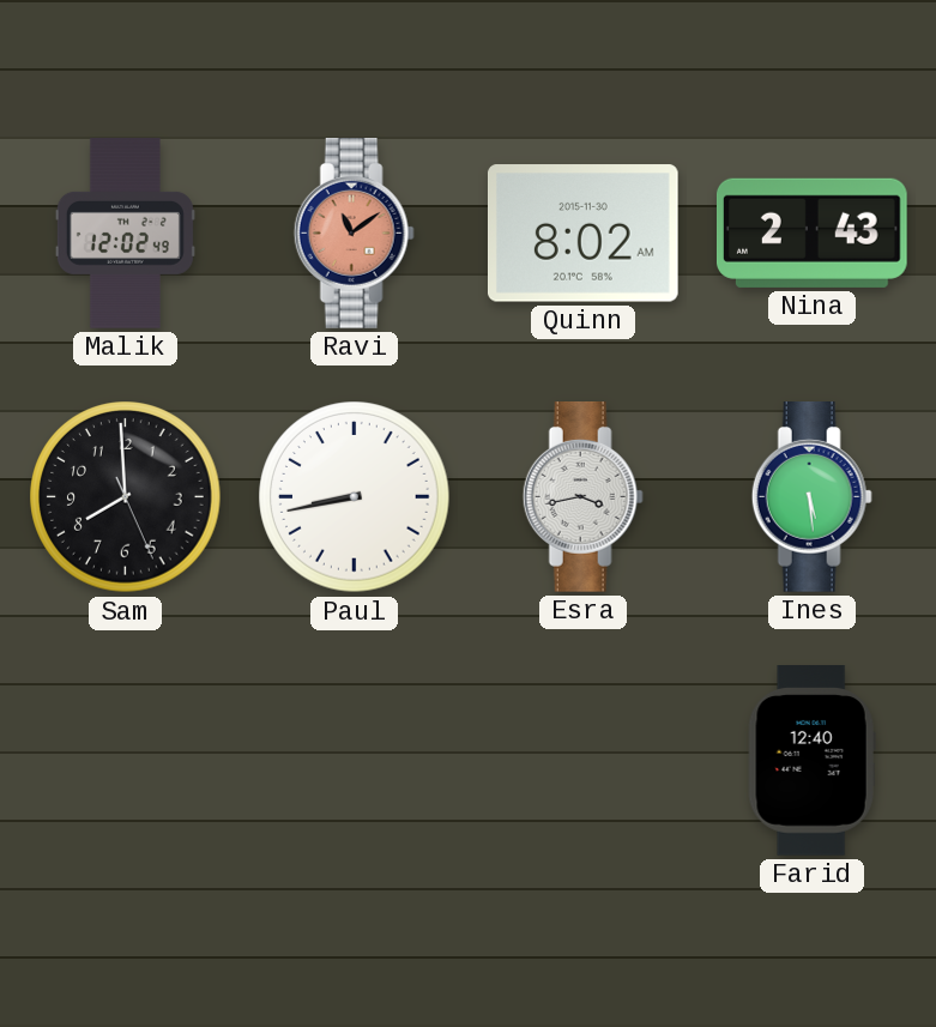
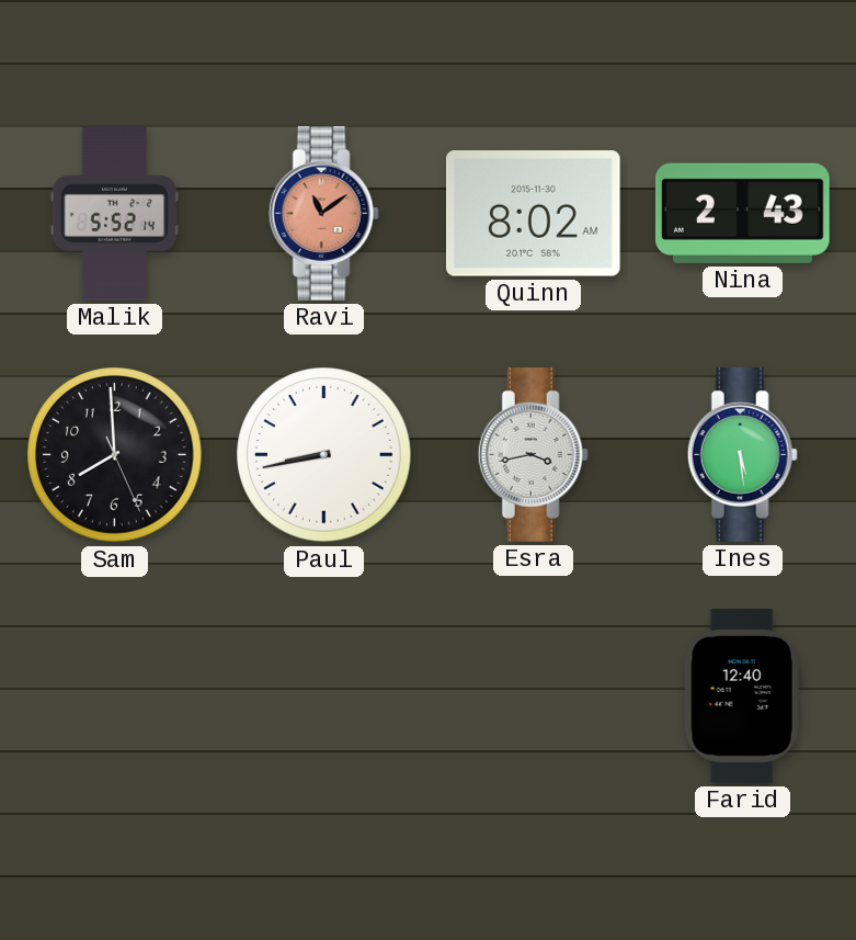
Malik: 12:02 -> 5:52
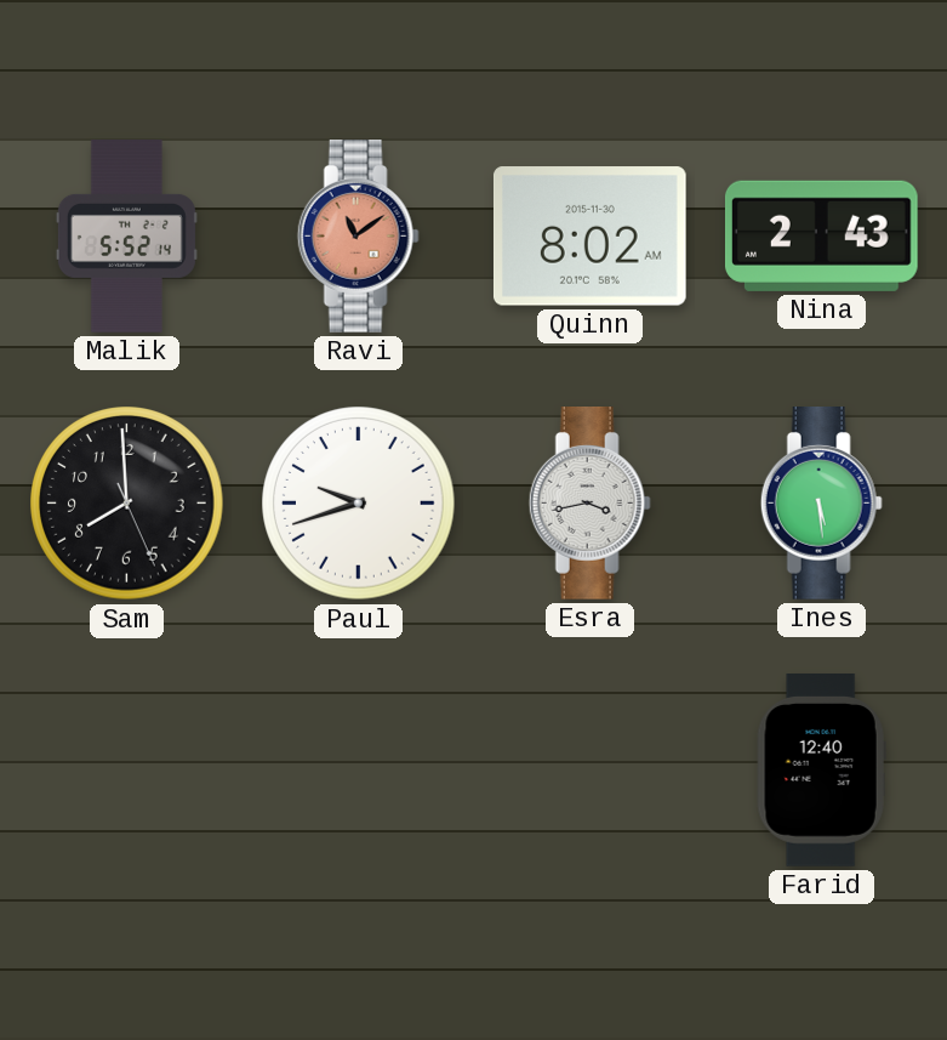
Paul: 8:43 -> 9:42
